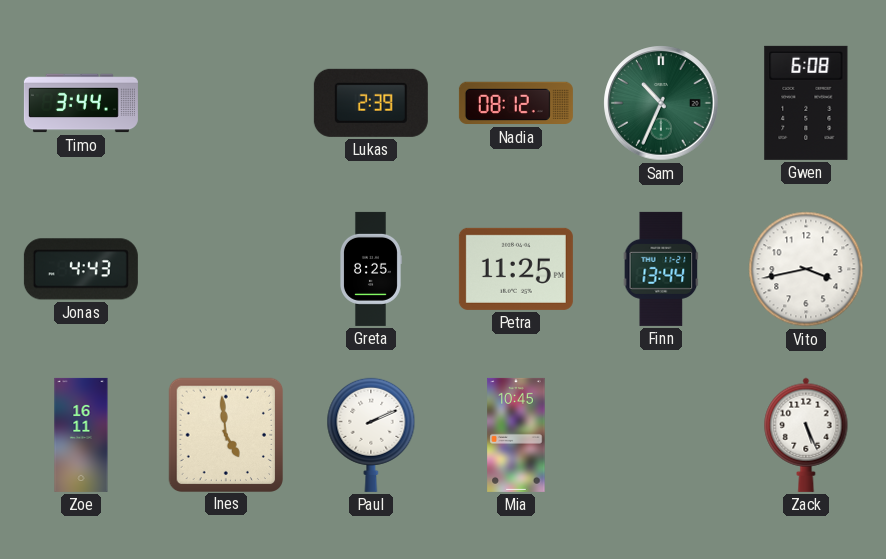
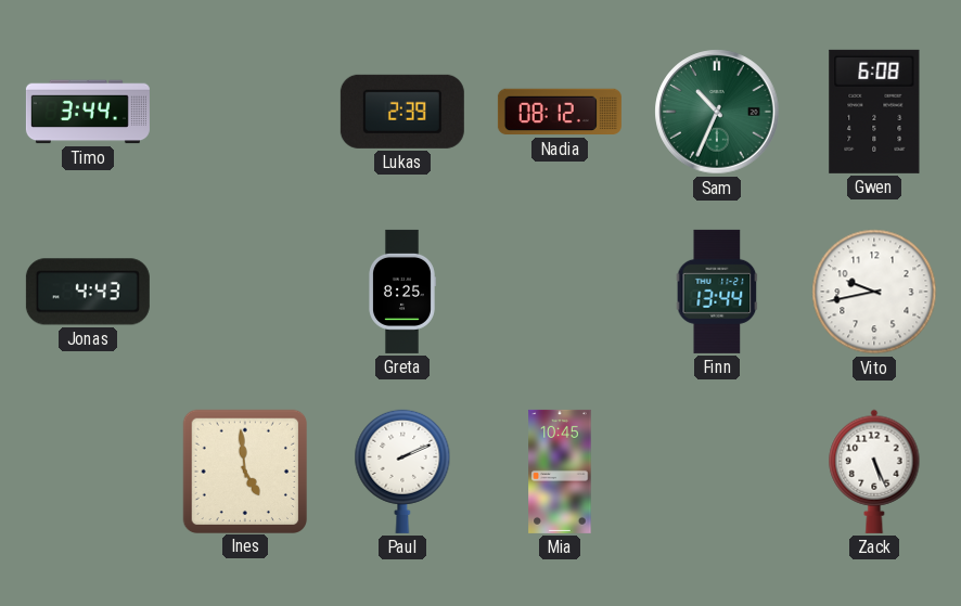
Petra: 11:25 -> none
Vito: 3:43 -> 9:43
Zoe: 16:11 -> none
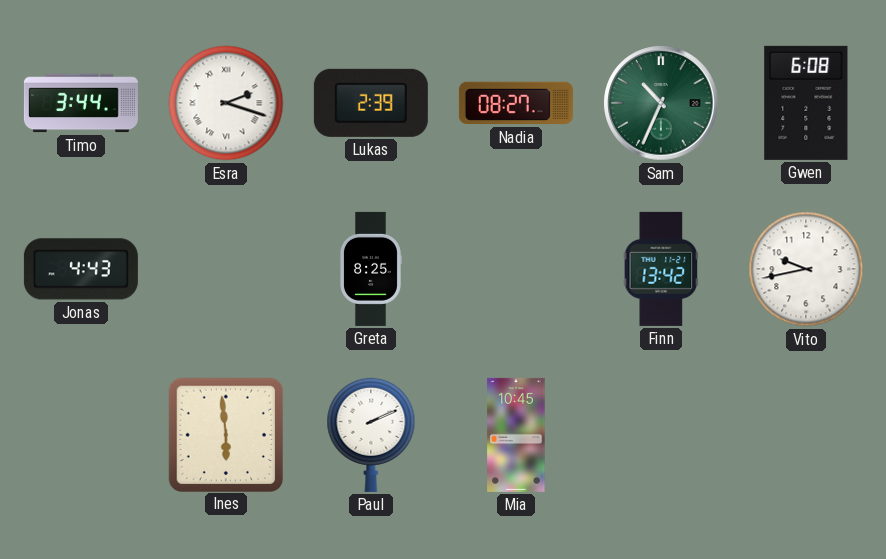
Esra: none -> 2:18
Nadia: 08:12 -> 08:27
Finn: 13:44 -> 13:42
Ines: 4:59 -> 5:59
Zack: 5:26 -> none
